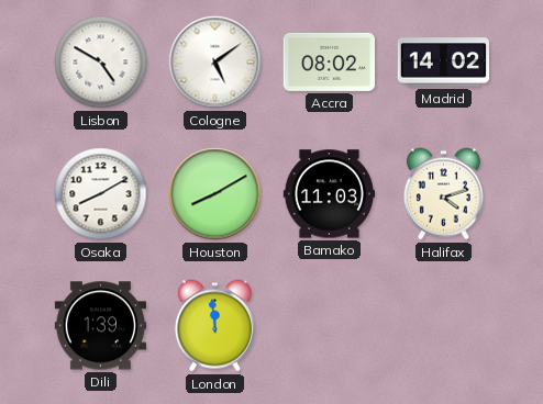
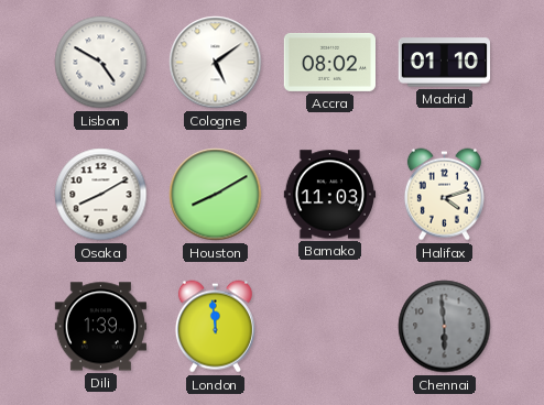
Madrid: 14:02 -> 01:10
Chennai: none -> 5:59
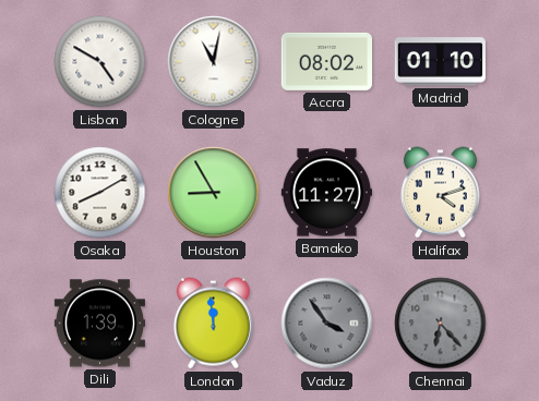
Cologne: 5:09 -> 11:02
Houston: 8:10 -> 8:55
Bamako: 11:03 -> 11:27
Vaduz: none -> 3:54
Chennai: 5:59 -> 6:23
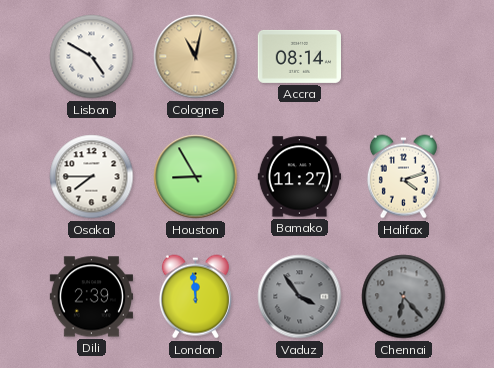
Cologne dial: white -> champagne
Accra: 08:02 -> 08:14
Madrid: 01:10 -> none
Osaka: 8:10 -> 7:45
Dili: 1:39 -> 2:39
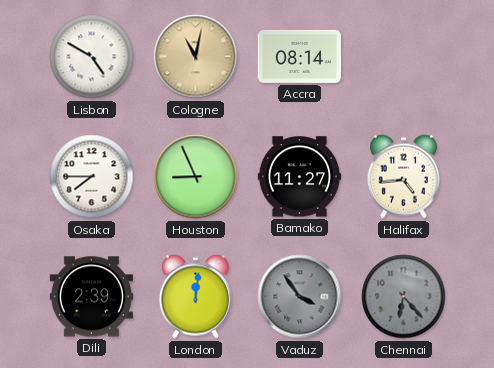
Houston: 8:55 -> 8:56
Halifax: 4:12 -> 4:44
London: 11:59 -> 12:01
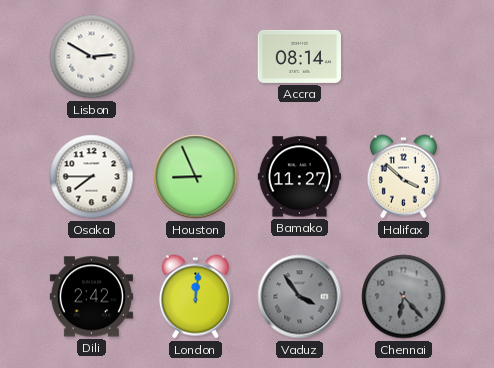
Lisbon: 4:50 -> 2:50
Cologne: 11:02 -> none
Halifax: 4:44 -> 3:52
Dili: 2:39 -> 2:42
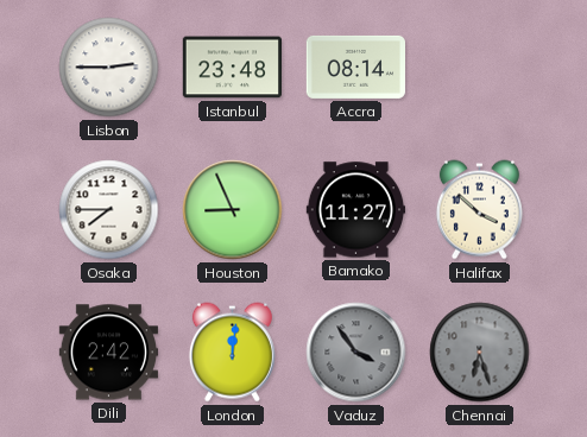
Lisbon: 2:50 -> 2:45
Istanbul: none -> 23:48
Chennai: 6:23 -> 6:27
